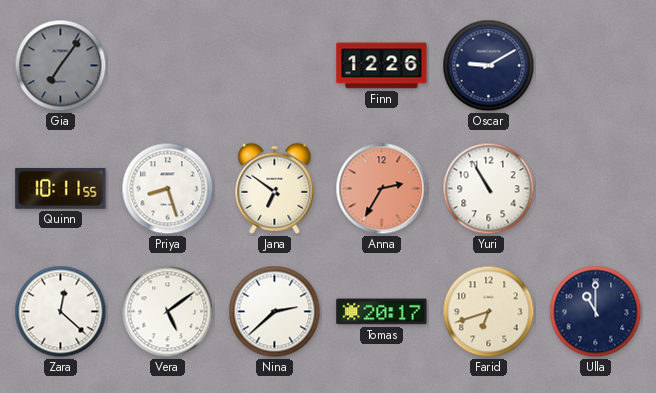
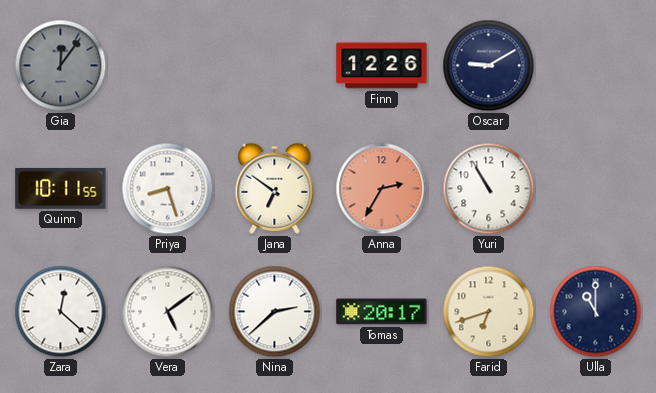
Gia: 7:06 -> 12:06
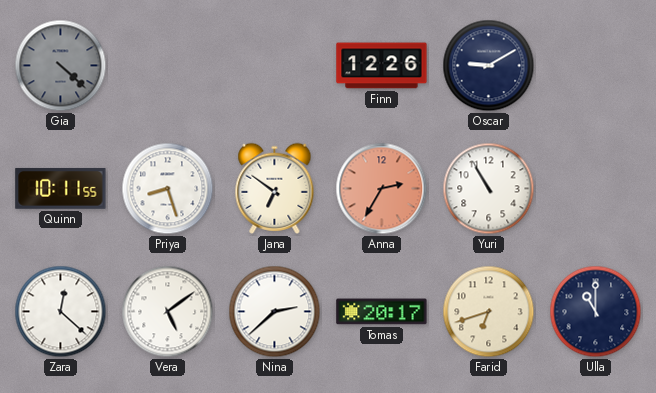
Gia: 12:06 -> 4:22
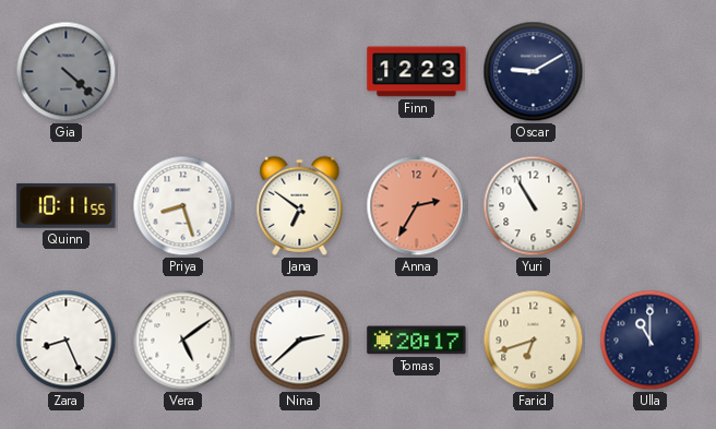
Finn: 12:26 -> 12:23
Zara: 12:22 -> 8:26
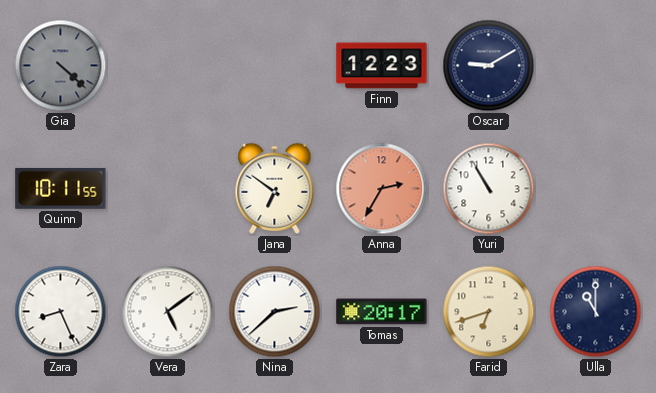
Priya: 8:27 -> none
